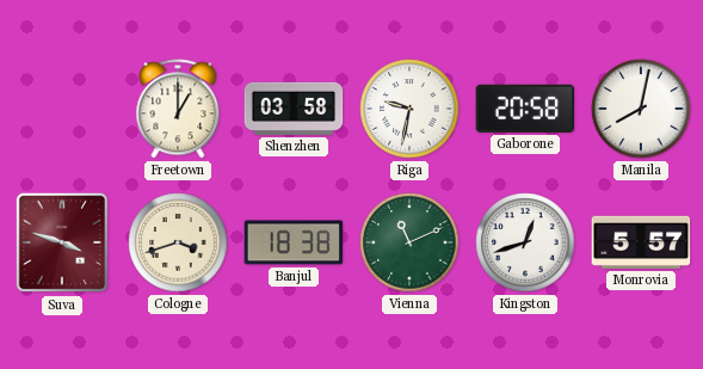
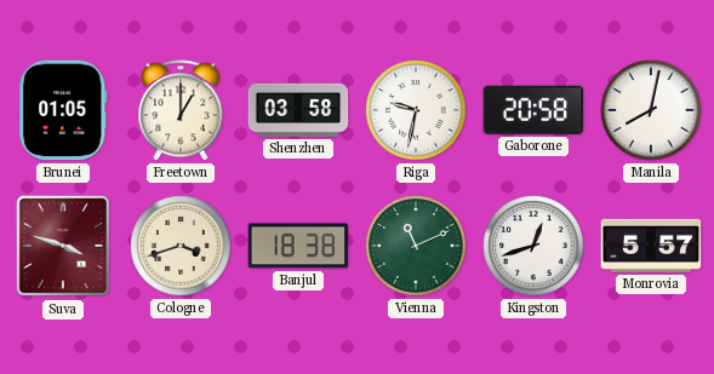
Brunei: none -> 01:05
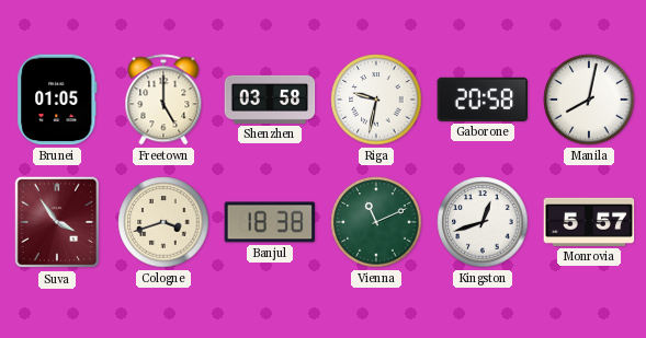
Freetown: 1:00 -> 5:00
Suva: 3:48 -> 3:54
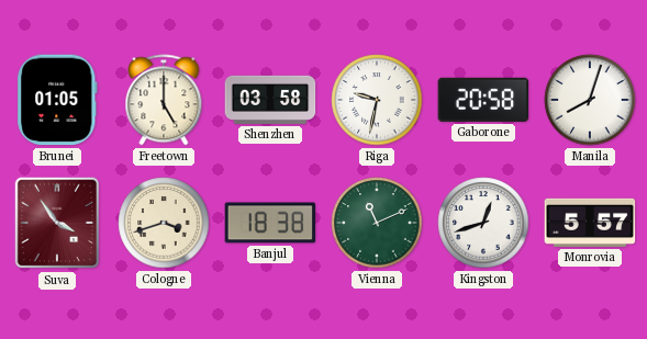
Manila: 8:02 -> 8:03
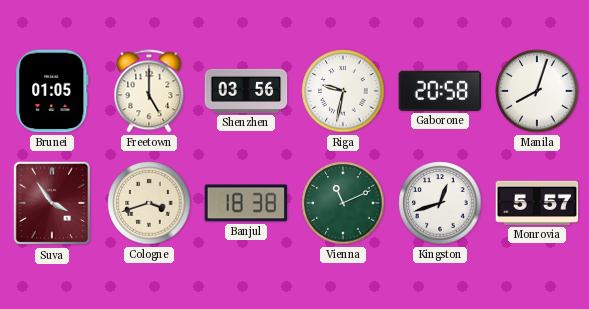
Shenzhen: 03:58 -> 03:56
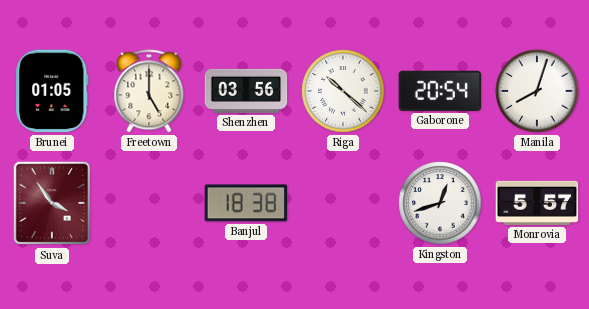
Riga: 9:32 -> 10:22
Gaborone: 20:58 -> 20:54
Cologne: 3:42 -> none
Vienna: 11:11 -> none
